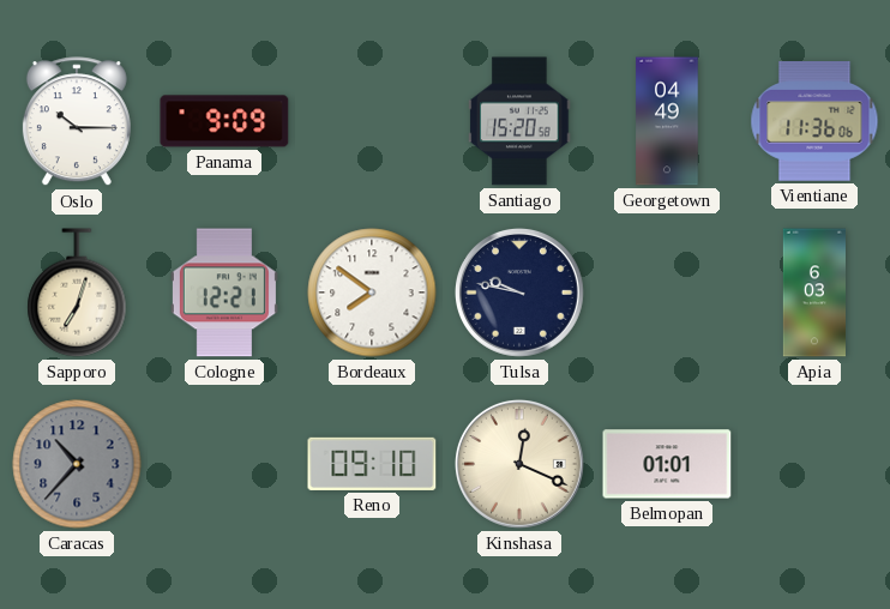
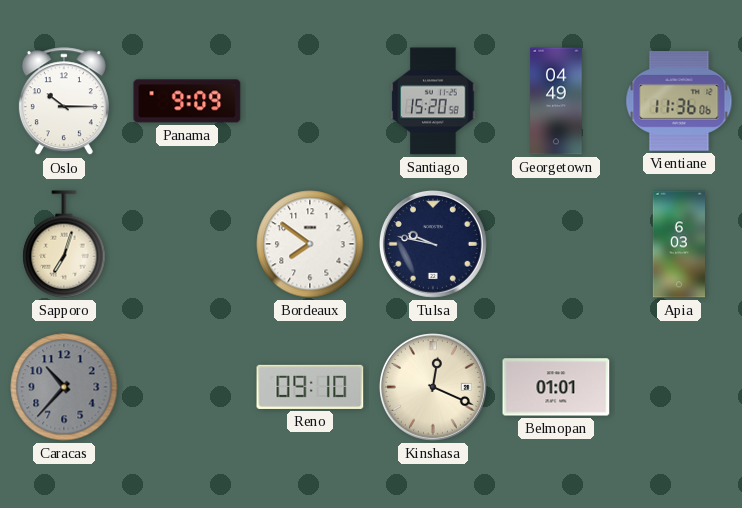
Cologne: 12:21 -> none
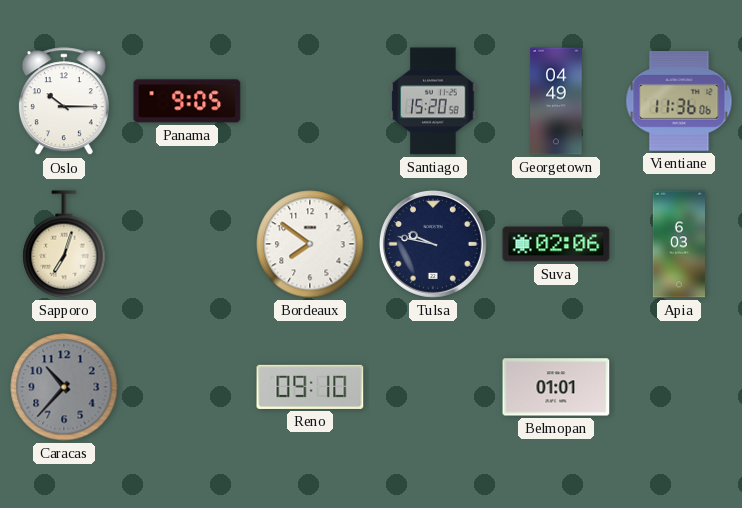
Panama: 9:09 -> 9:05
Suva: none -> 02:06
Kinshasa: 12:19 -> none
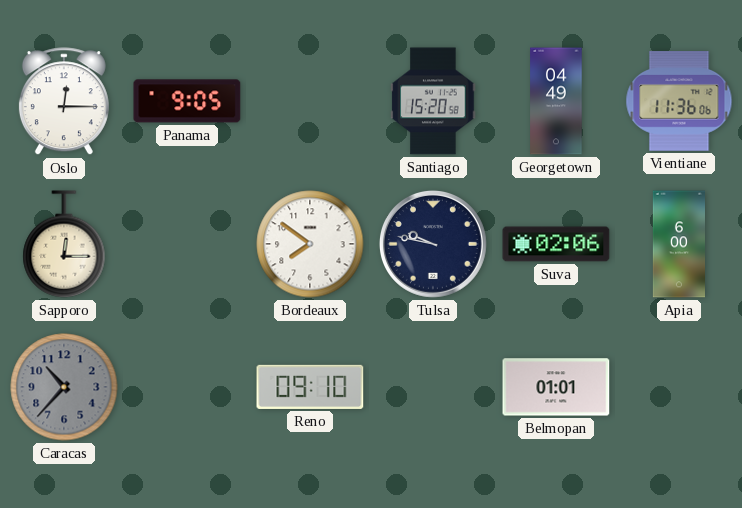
Oslo: 10:15 -> 12:15
Sapporo: 7:03 -> 12:15
Apia: 6:03 -> 6:00
